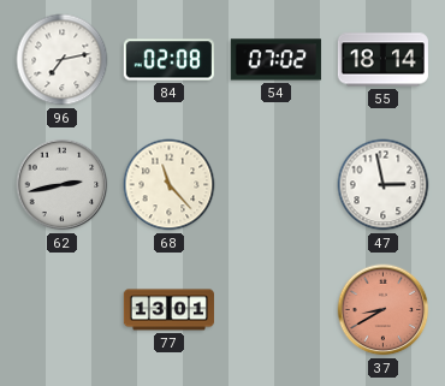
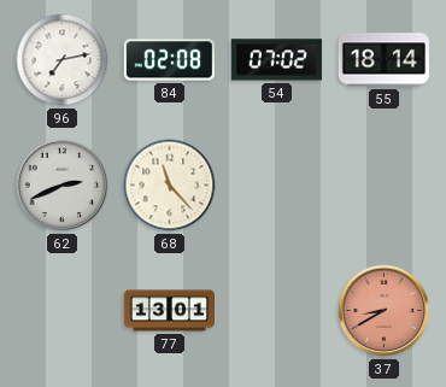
62: 2:43 -> 2:41
47: 2:58 -> none
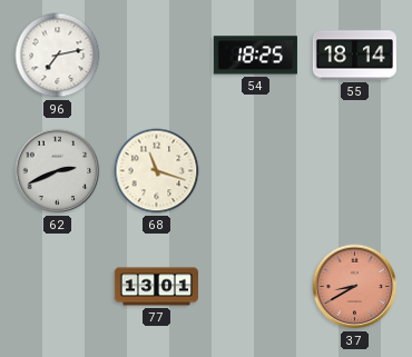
84: 02:08 -> none
54: 07:02 -> 18:25
68: 11:23 -> 11:18
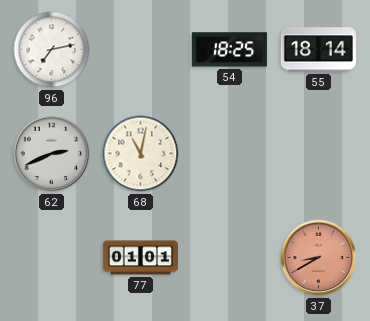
68: 11:18 -> 11:02
77: 13:01 -> 01:01
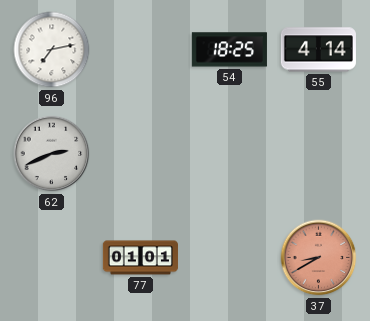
55: 18:14 -> 4:14
68: 11:02 -> none
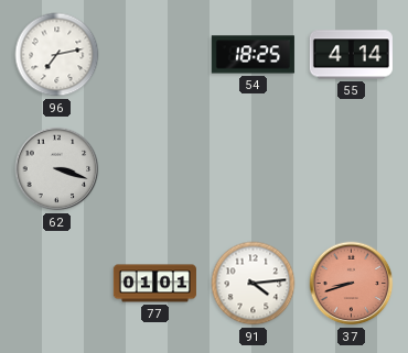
62: 2:41 -> 3:18
91: none -> 4:14
37: 8:40 -> 8:42
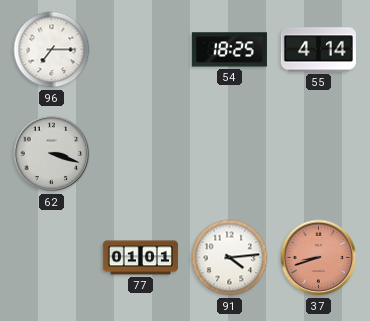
96: 7:13 -> 7:15
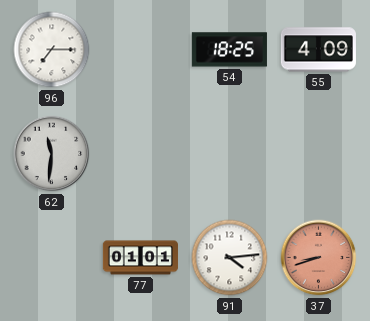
55: 4:14 -> 4:09
62: 3:18 -> 11:31
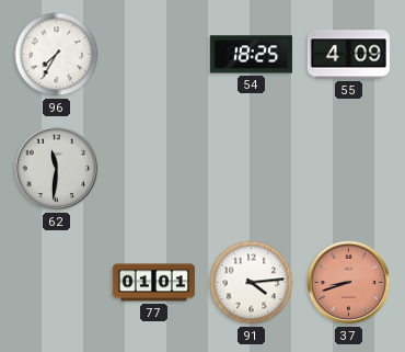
96: 7:15 -> 7:35
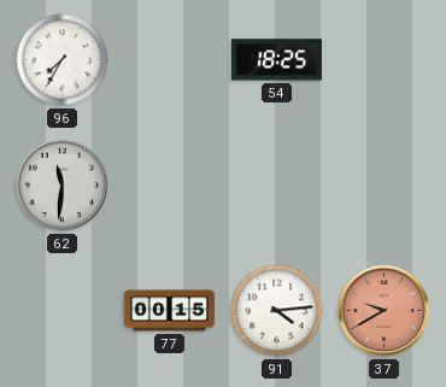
55: 4:09 -> none
77: 01:01 -> 00:15
37: 8:42 -> 9:40
